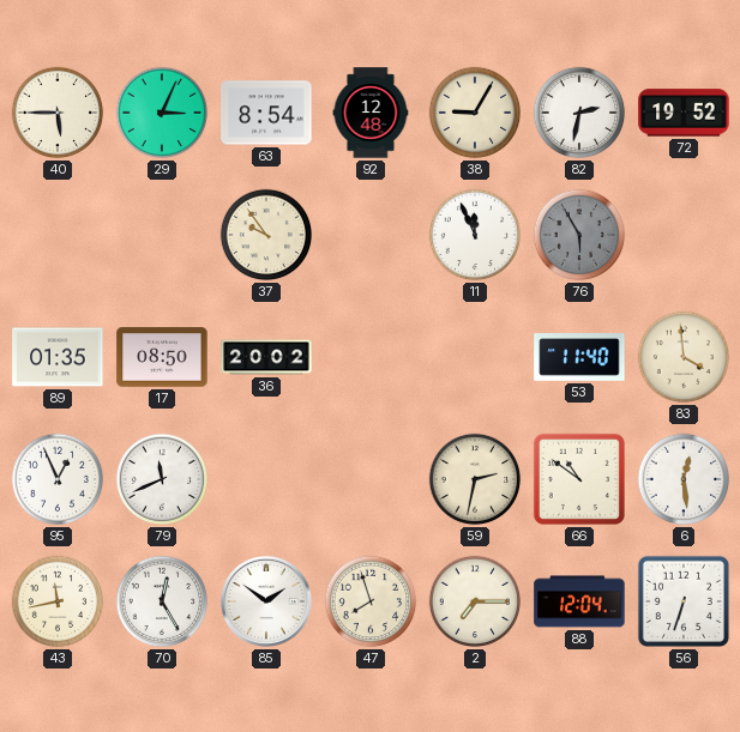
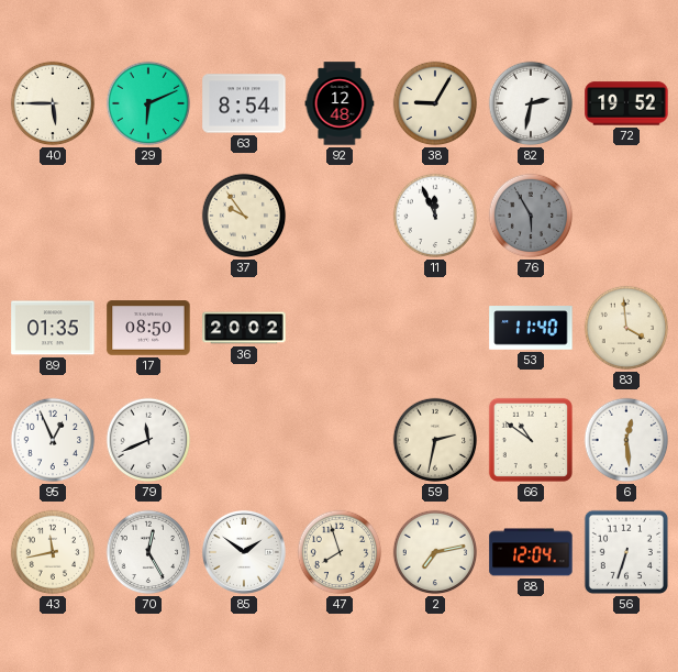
29: 3:04 -> 6:11
2: 7:15 -> 7:13
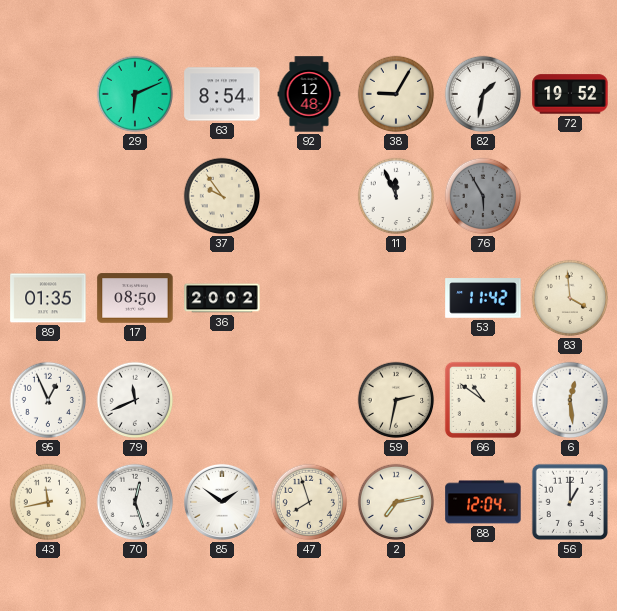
40: 5:45 -> none
82: 2:32 -> 1:32
53: 11:40 -> 11:42
70: 12:25 -> 12:27
56: 6:33 -> 1:00
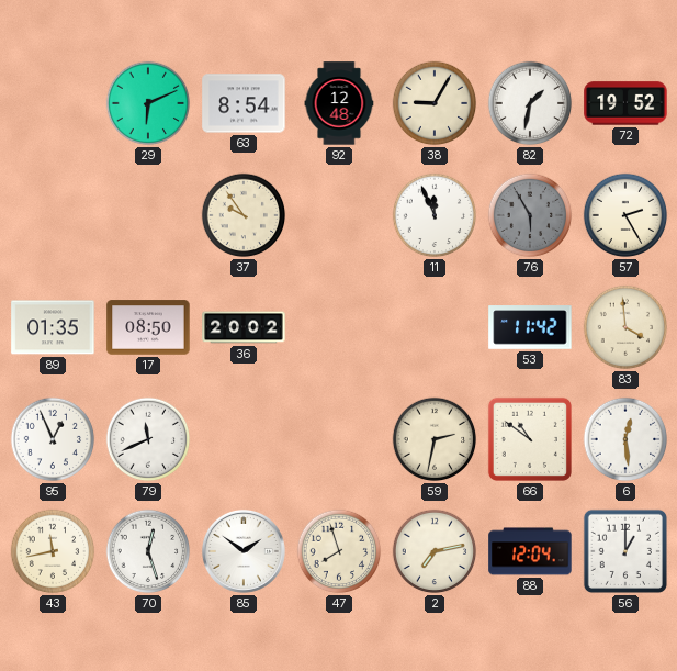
57: none -> 2:25
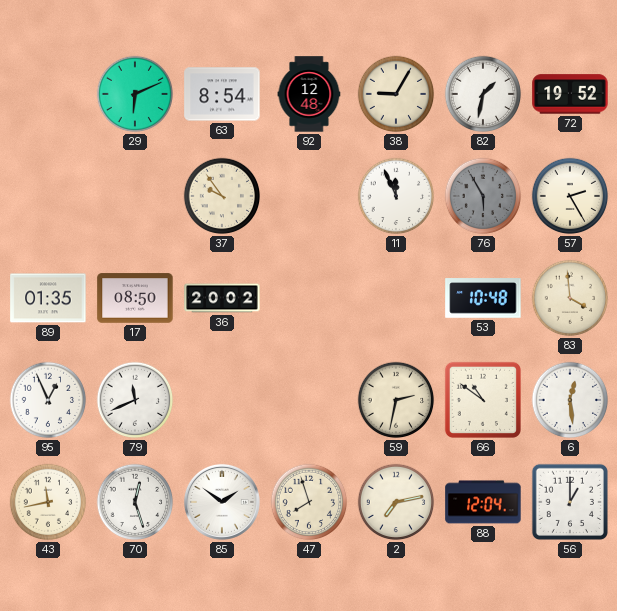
53: 11:42 -> 10:48
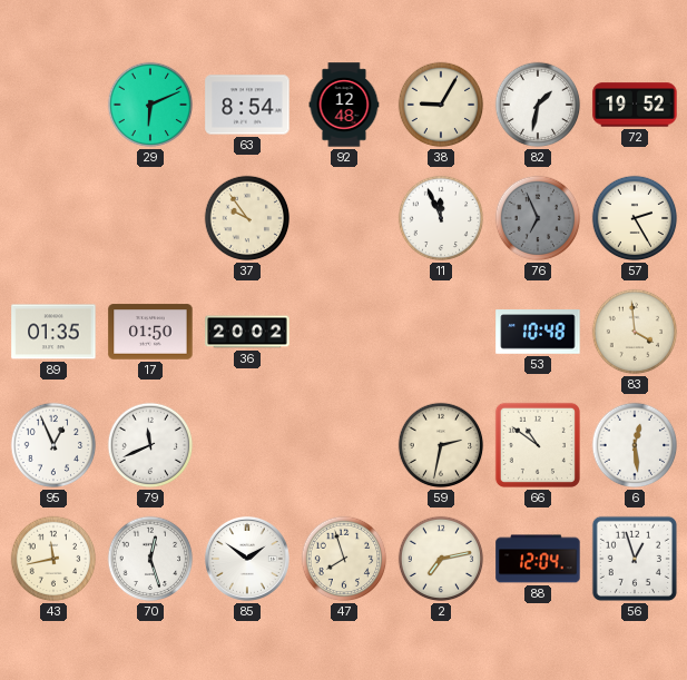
76: 5:55 -> 6:56
17: 08:50 -> 01:50
56: 1:00 -> 12:57
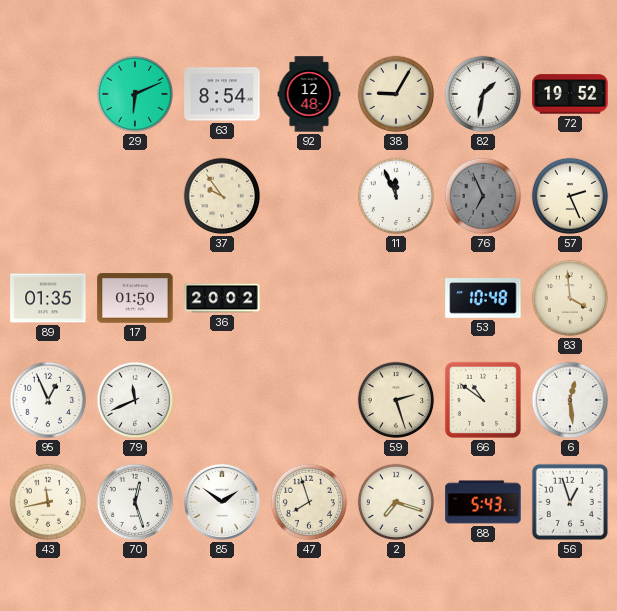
57: 2:25 -> 2:26
59: 2:32 -> 2:27
2: 7:13 -> 7:18
88: 12:04 -> 5:43
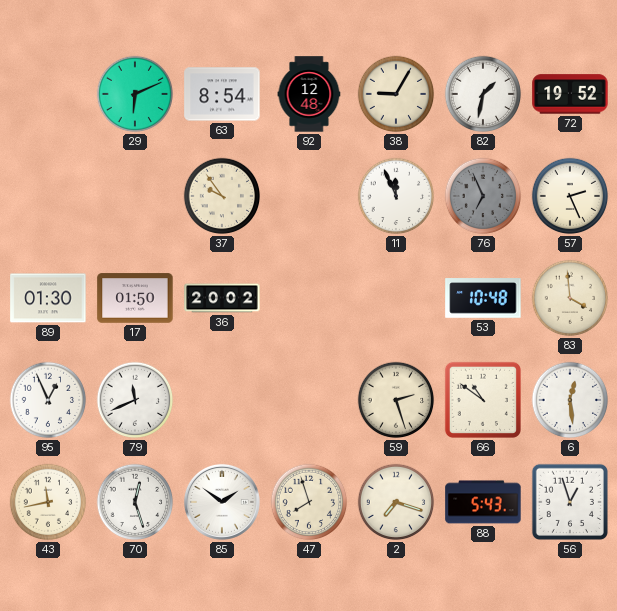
89: 01:35 -> 01:30
